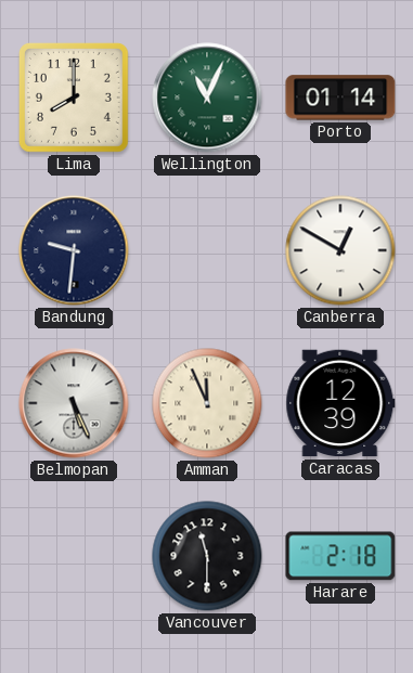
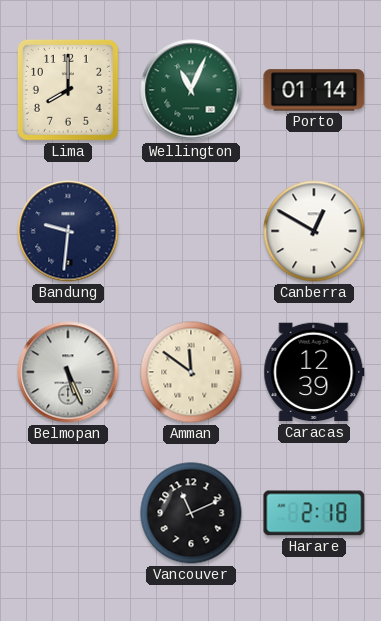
Amman: 11:56 -> 11:51
Vancouver: 11:30 -> 11:11
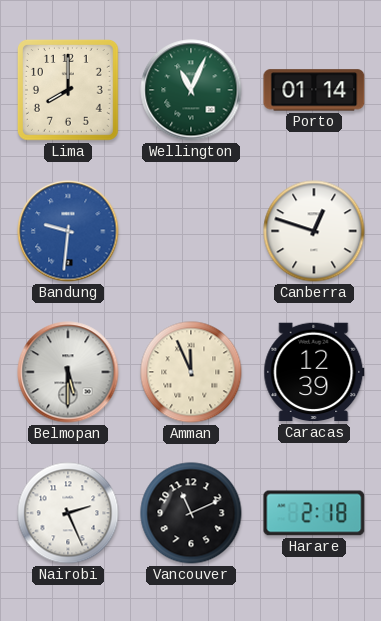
Bandung dial: navy -> blue
Canberra: 12:50 -> 12:48
Belmopan: 5:26 -> 5:30
Amman: 11:51 -> 11:56
Nairobi: none -> 2:26
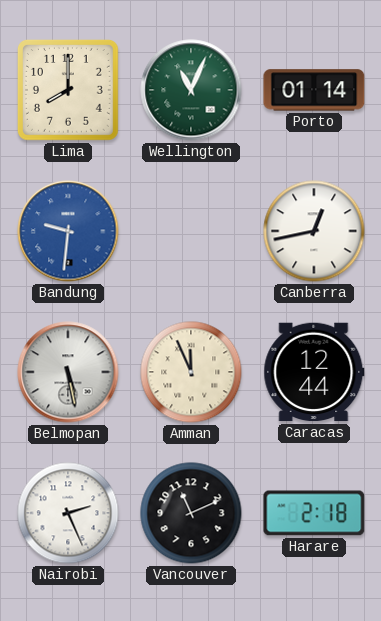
Canberra: 12:48 -> 12:43
Belmopan: 5:30 -> 5:28
Caracas: 12:39 -> 12:44
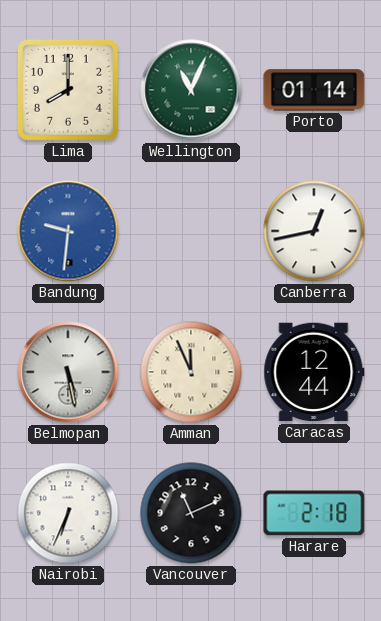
Nairobi: 2:26 -> 6:34
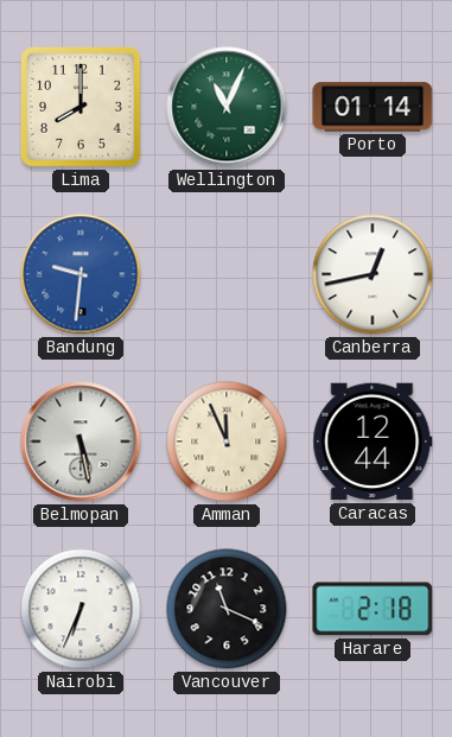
Vancouver: 11:11 -> 11:19
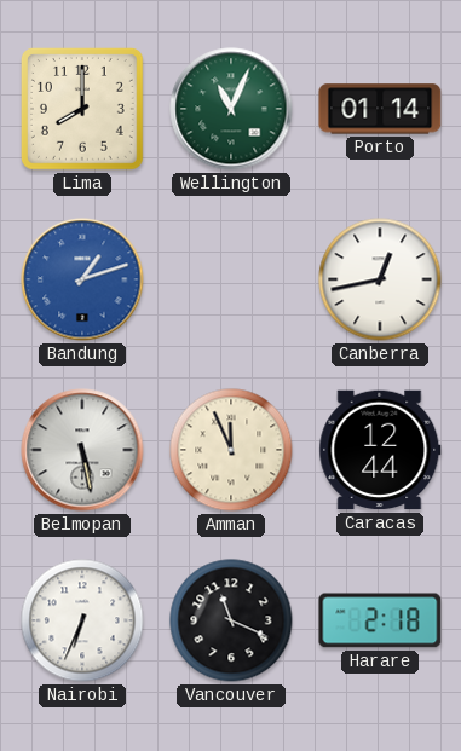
Bandung: 9:31 -> 1:12
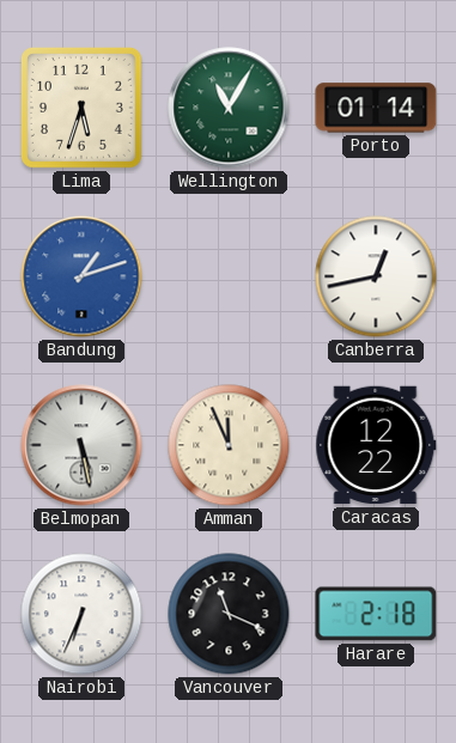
Lima: 8:00 -> 5:33
Wellington: 11:04 -> 11:05
Caracas: 12:44 -> 12:22
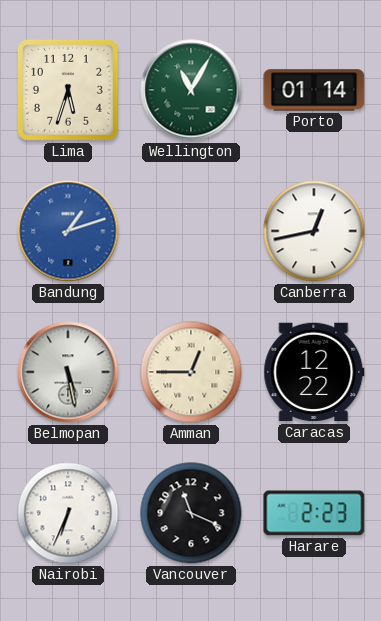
Amman: 11:56 -> 12:45
Harare: 2:18 -> 2:23
